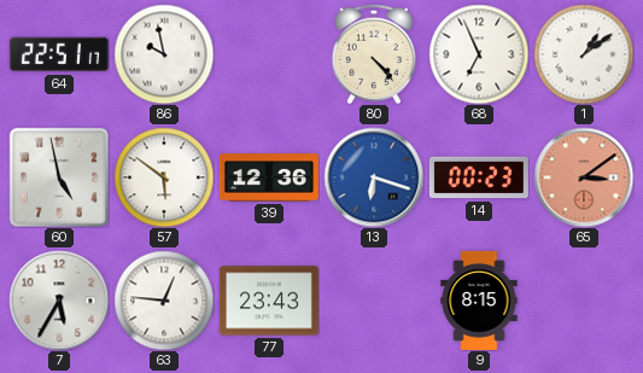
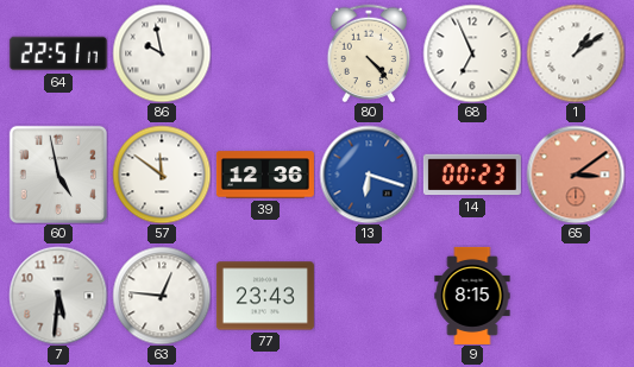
57: 5:51 -> 11:51
7: 5:35 -> 5:31
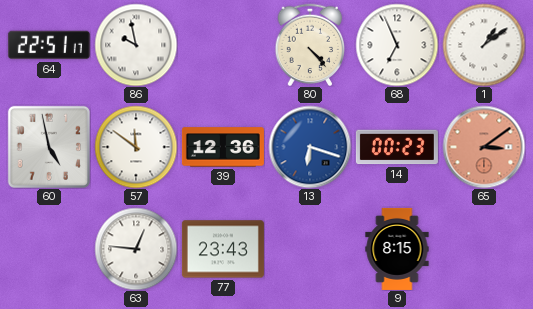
7: 5:31 -> none
